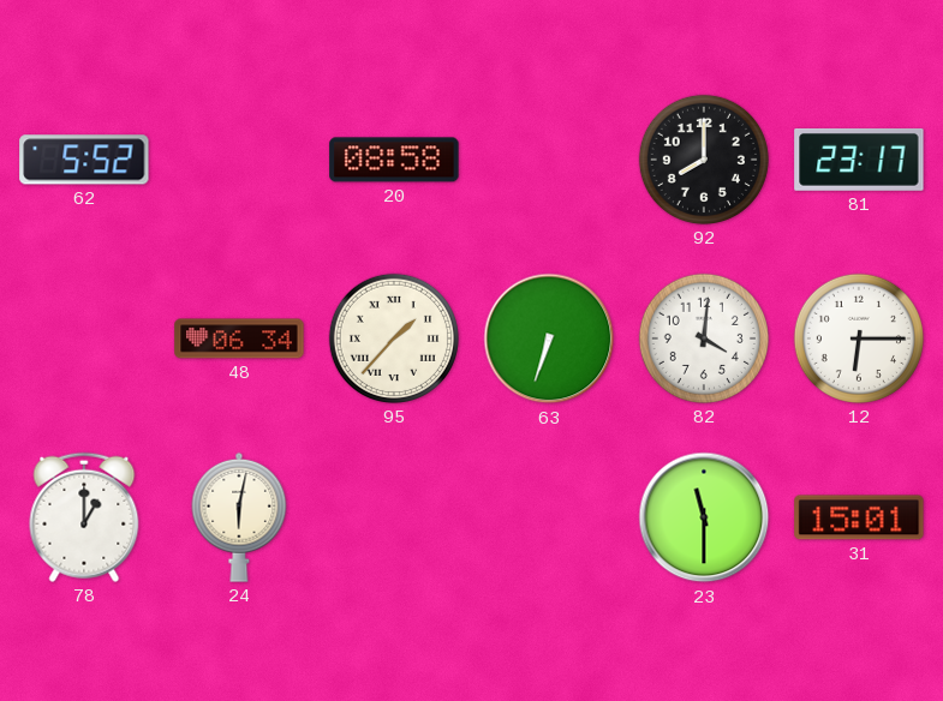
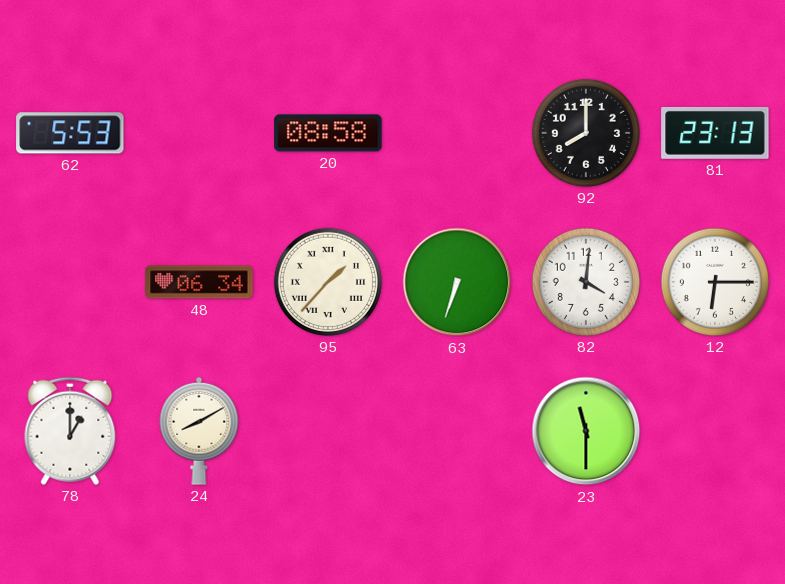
62: 5:52 -> 5:53
81: 23:17 -> 23:13
24: 6:02 -> 8:10
31: 15:01 -> none
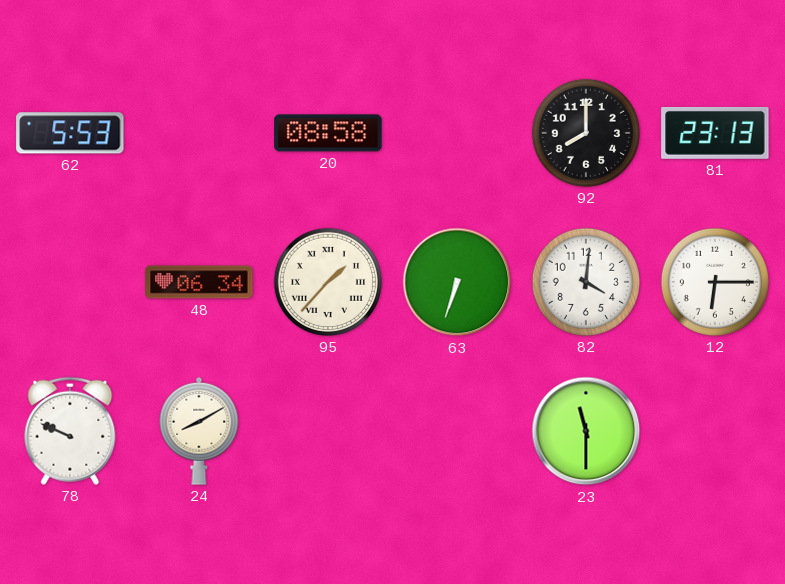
78: 1:00 -> 9:49
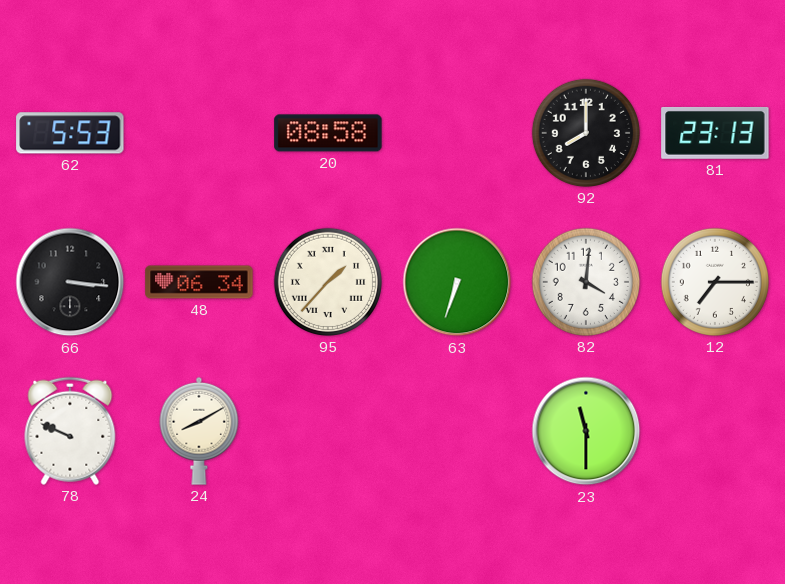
66: none -> 3:16
12: 6:15 -> 7:15
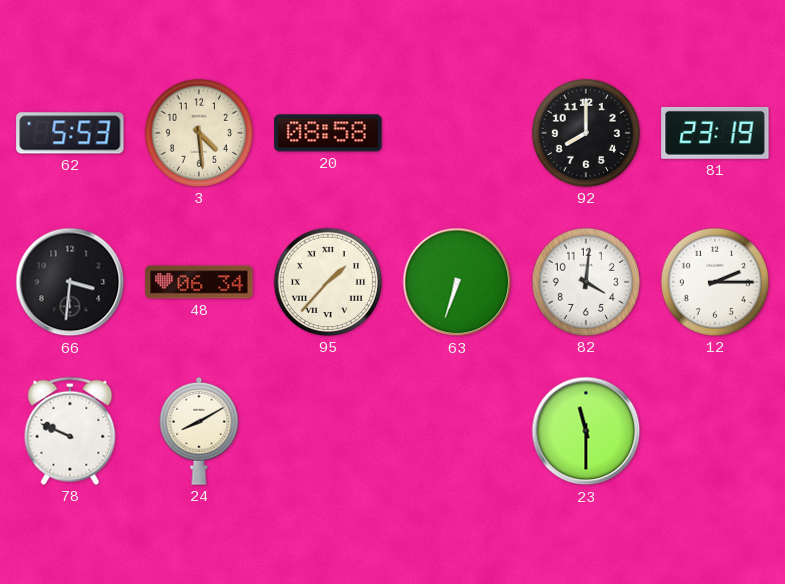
3: none -> 4:29
81: 23:13 -> 23:19
66: 3:16 -> 3:31
12: 7:15 -> 2:15
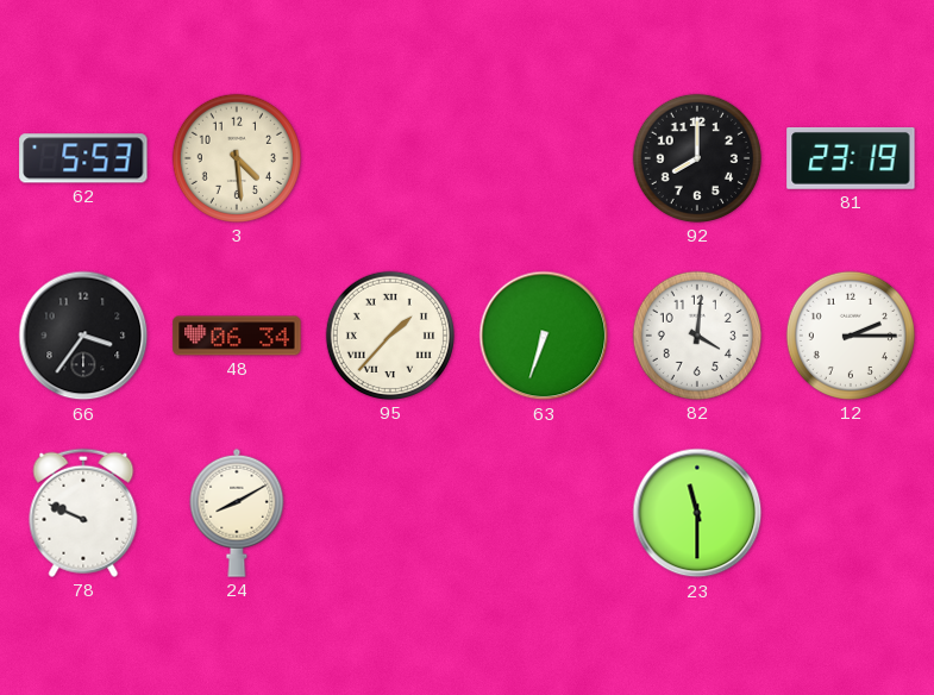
20: 08:58 -> none
66: 3:31 -> 3:36
